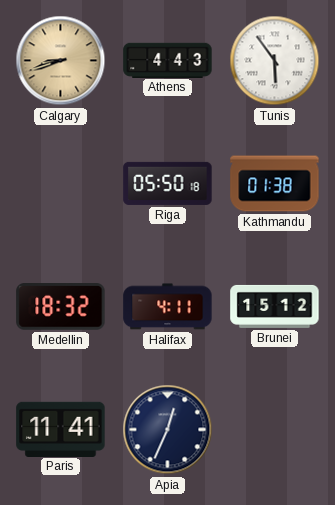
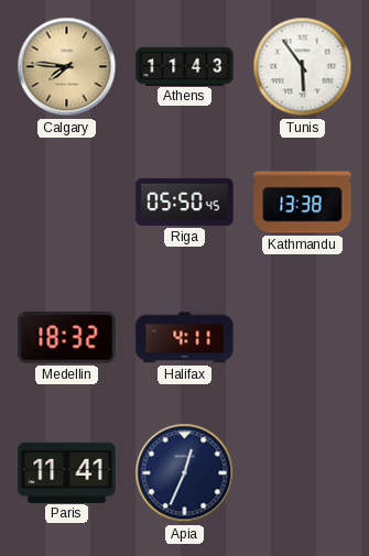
Calgary: 8:42 -> 7:46
Athens: 4:43 -> 11:43
Riga: 05:50:18 -> 05:50:45
Kathmandu: 01:38 -> 13:38
Brunei: 15:12 -> none
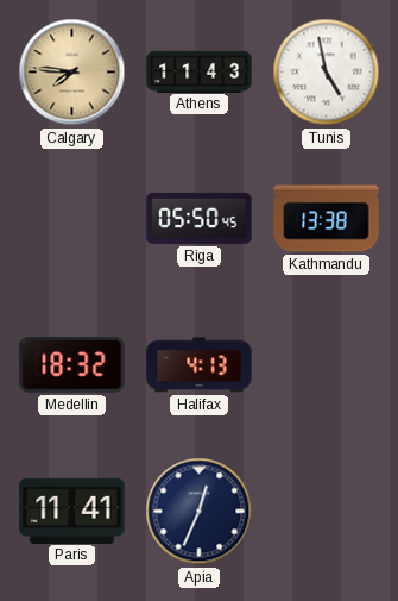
Tunis: 5:54 -> 4:58
Halifax: 4:11 -> 4:13
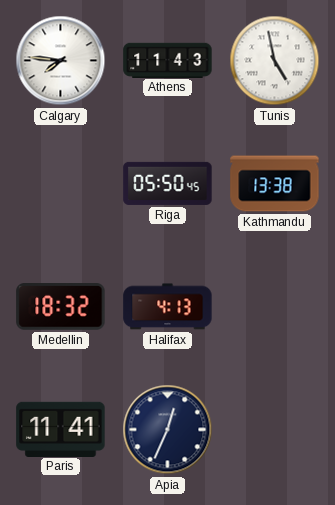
Calgary dial: champagne -> white
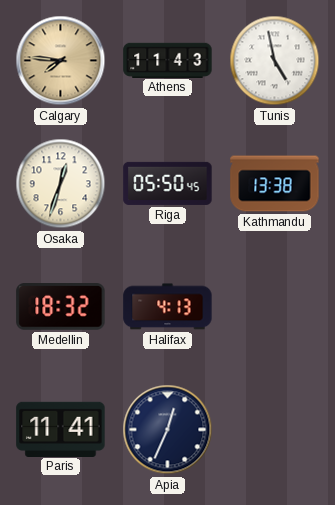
Calgary dial: white -> champagne
Osaka: none -> 12:33
